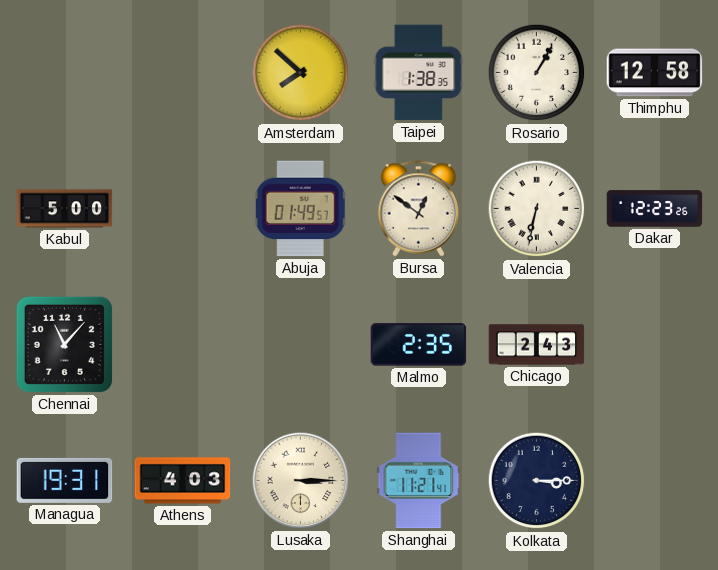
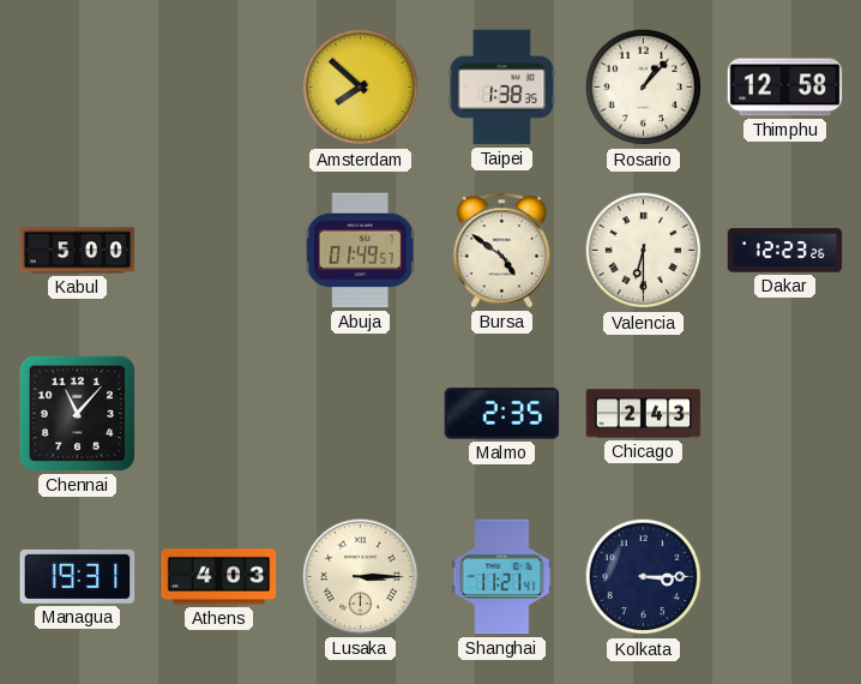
Rosario: 1:05 -> 1:07
Bursa: 12:51 -> 4:51
Valencia: 6:32 -> 6:30
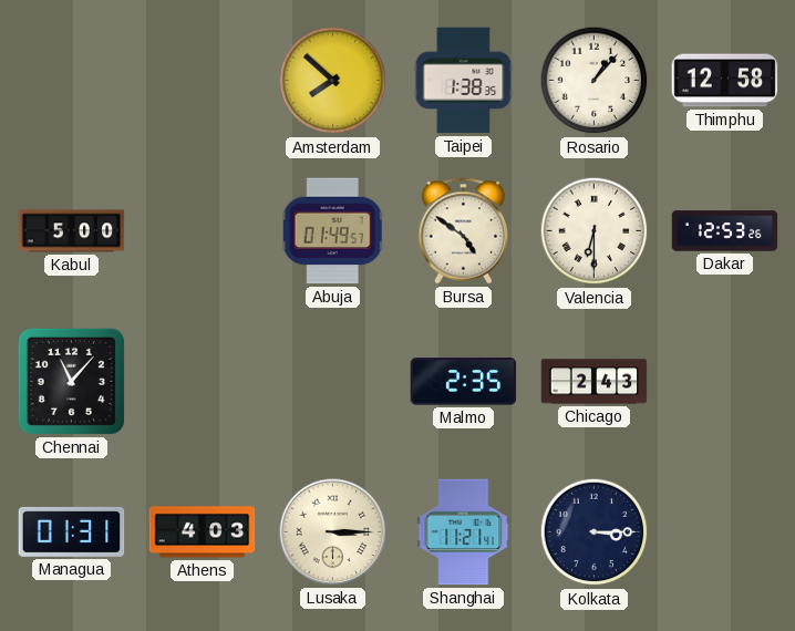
Dakar: 12:23 -> 12:53
Managua: 19:31 -> 01:31
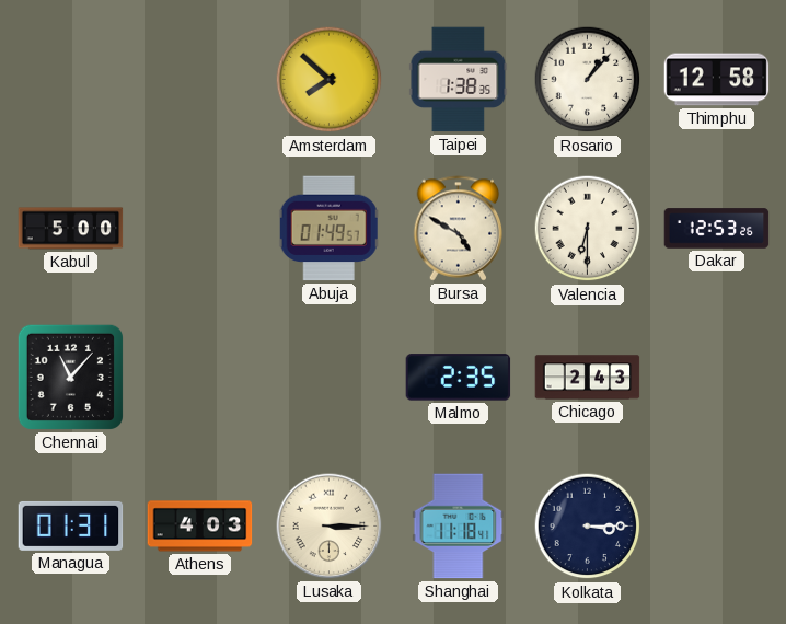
Bursa: 4:51 -> 4:50
Shanghai: 11:21 -> 11:18
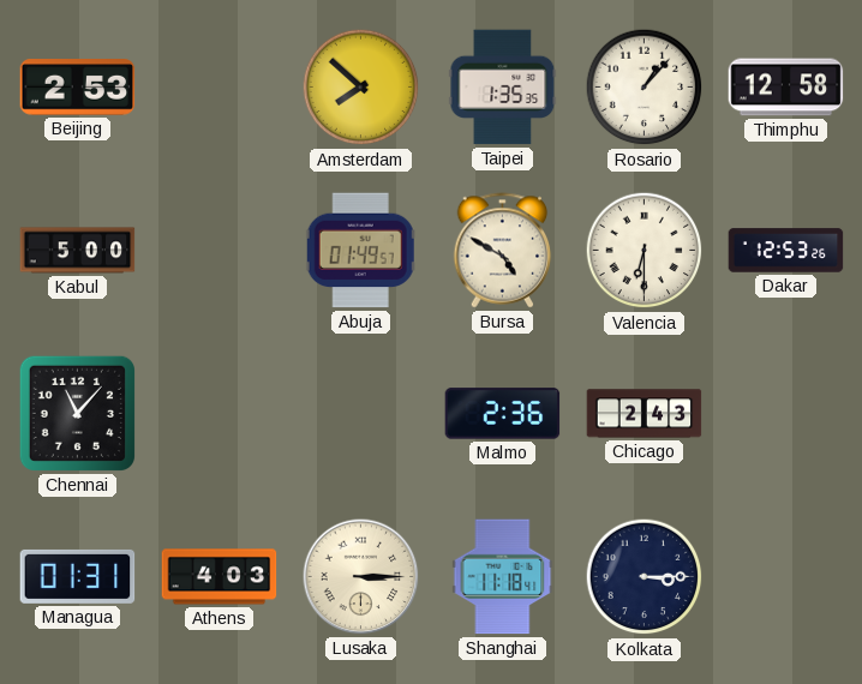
Beijing: none -> 2:53
Taipei: 1:38 -> 1:35
Malmo: 2:35 -> 2:36
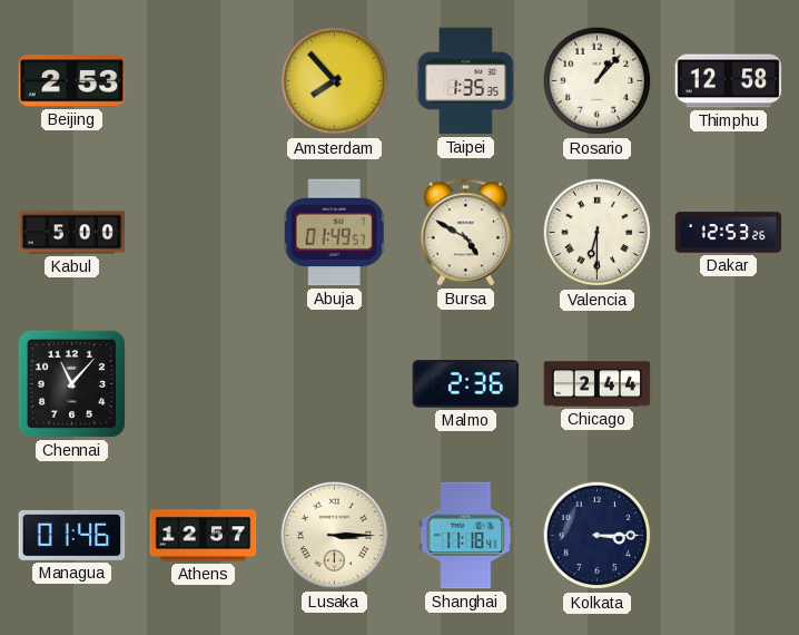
Amsterdam: 7:52 -> 7:53
Chicago: 2:43 -> 2:44
Managua: 01:31 -> 01:46
Athens: 4:03 -> 12:57
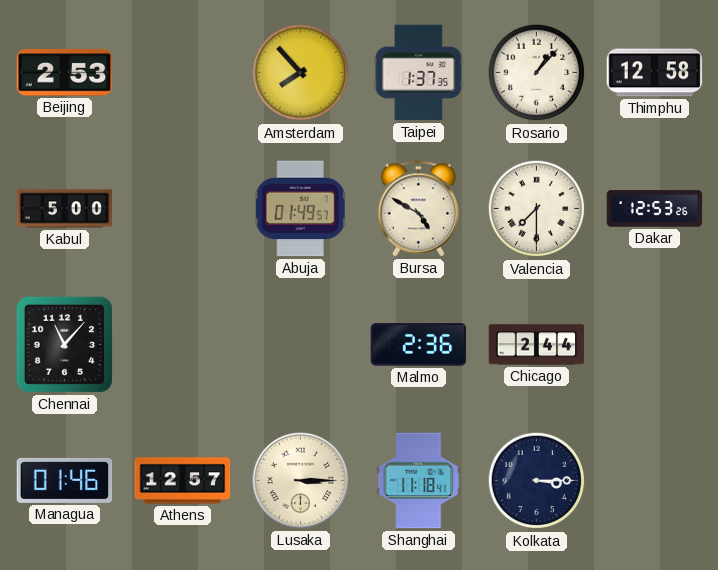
Taipei: 1:35 -> 1:37
Valencia: 6:30 -> 7:30
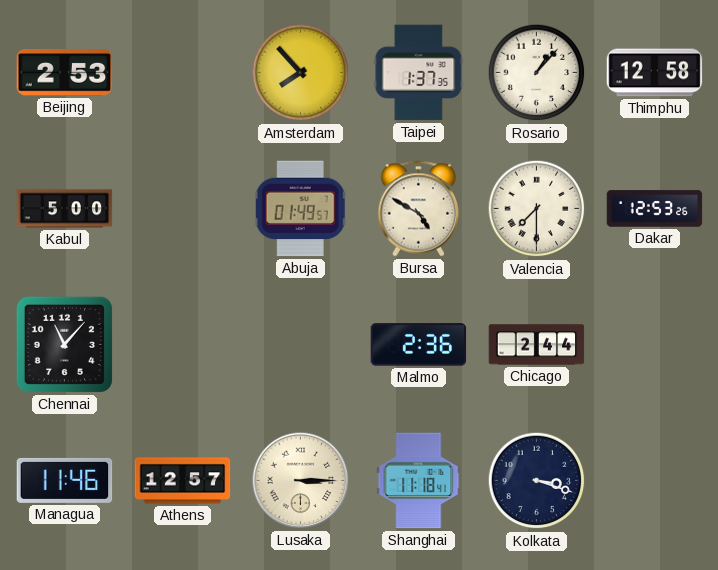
Managua: 01:46 -> 11:46
Kolkata: 3:15 -> 3:18
